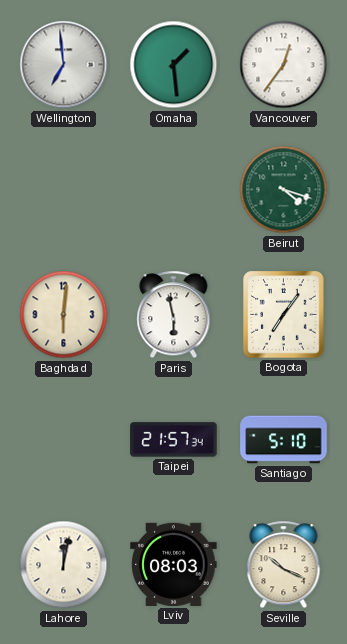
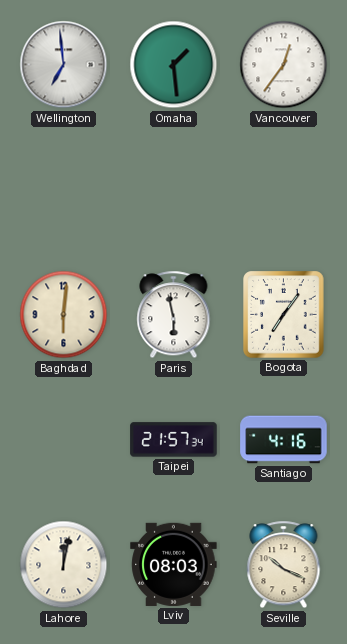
Beirut: 4:18 -> none
Santiago: 5:10 -> 4:16
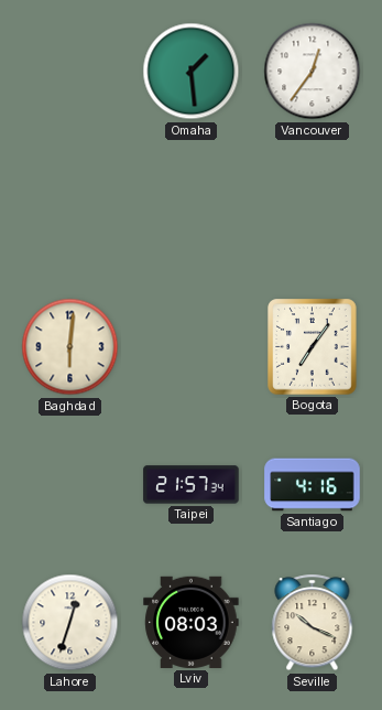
Wellington: 6:59 -> none
Paris: 5:58 -> none
Lahore: 12:02 -> 12:33
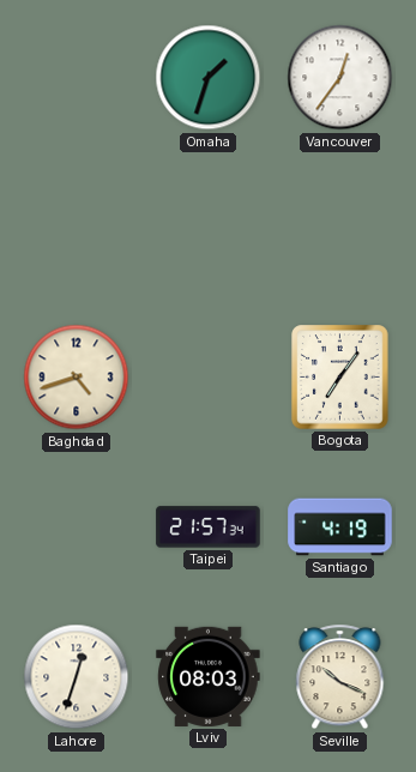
Omaha: 1:29 -> 1:33
Baghdad: 6:01 -> 4:42
Santiago: 4:16 -> 4:19
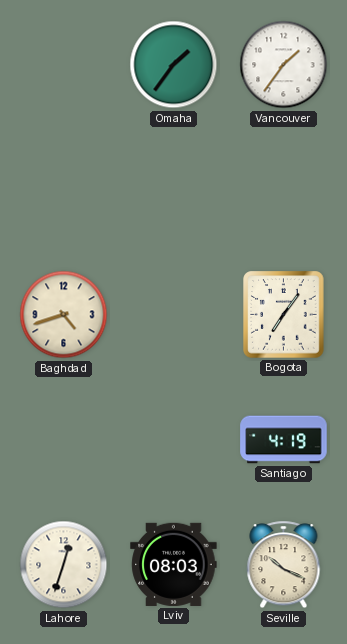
Omaha: 1:33 -> 1:36
Vancouver: 12:36 -> 1:36
Taipei: 21:57 -> none
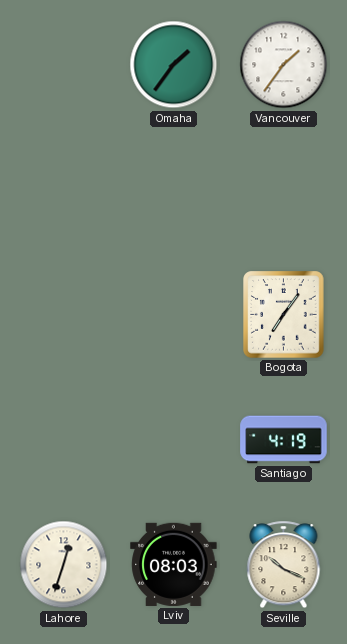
Baghdad: 4:42 -> none
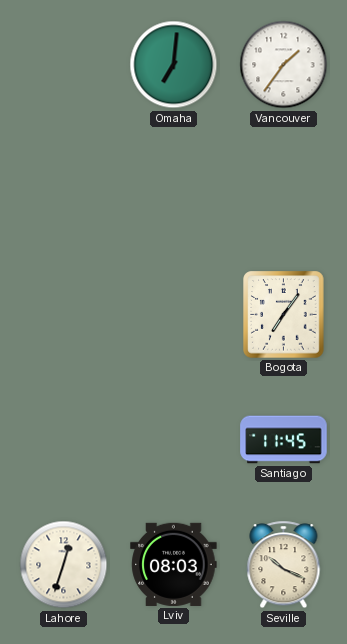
Omaha: 1:36 -> 7:01
Santiago: 4:19 -> 11:45
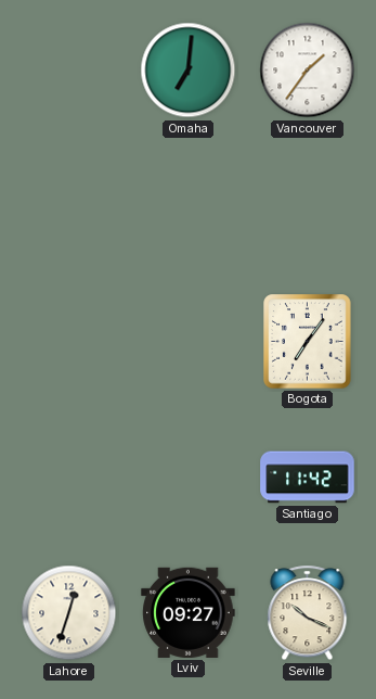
Santiago: 11:45 -> 11:42
Lviv: 08:03 -> 09:27
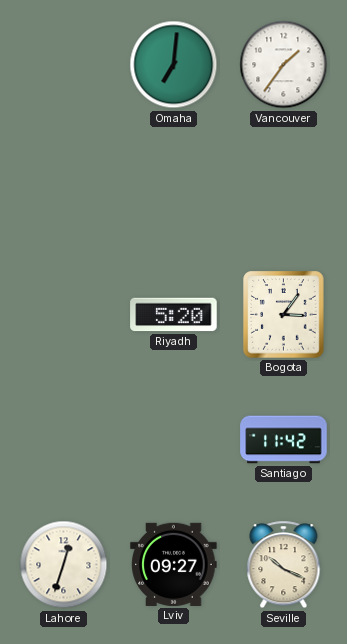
Riyadh: none -> 5:20
Bogota: 7:06 -> 3:06
